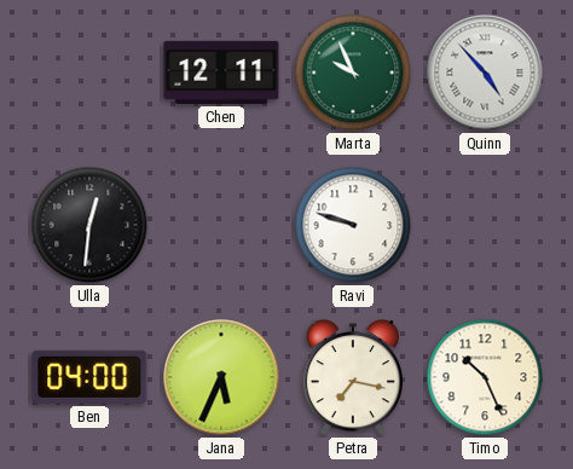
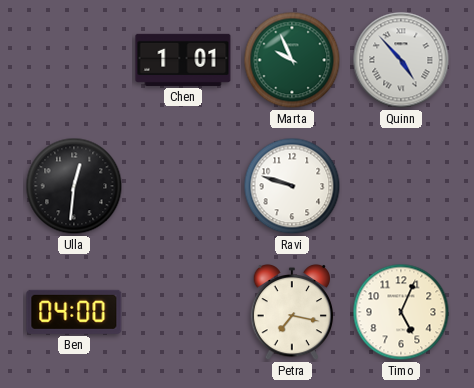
Chen: 12:11 -> 1:01
Jana: 5:34 -> none
Timo: 10:26 -> 5:04
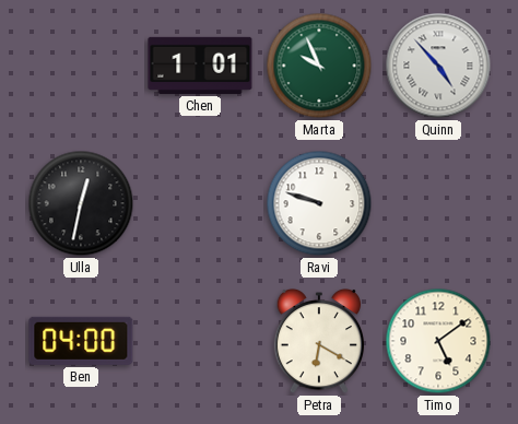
Ulla: 12:31 -> 12:32
Petra: 7:17 -> 6:20
Timo: 5:04 -> 5:09
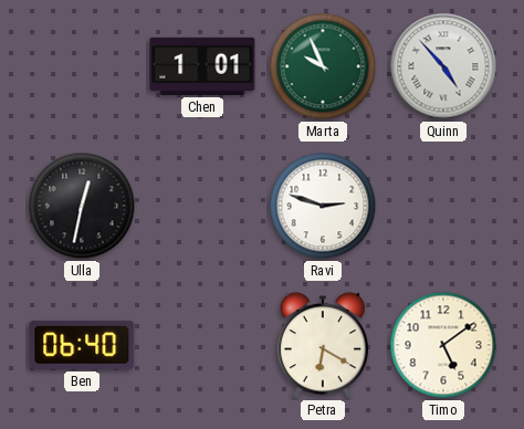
Ravi: 9:48 -> 2:48
Ben: 04:00 -> 06:40
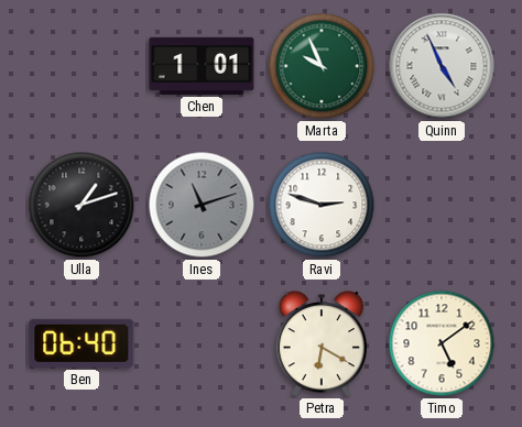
Quinn: 4:53 -> 4:56
Ulla: 12:32 -> 1:12
Ines: none -> 11:12
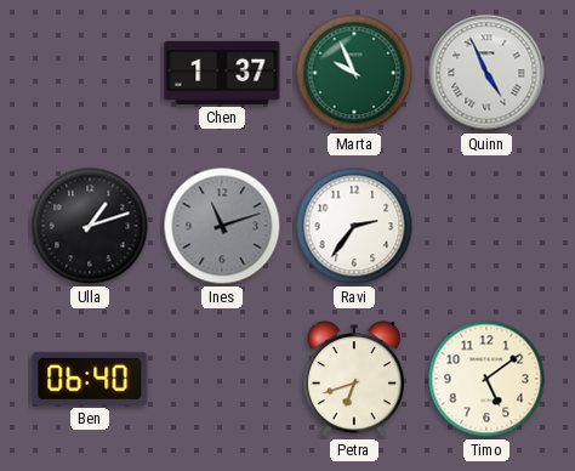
Chen: 1:01 -> 1:37
Ravi: 2:48 -> 2:36
Petra: 6:20 -> 6:42
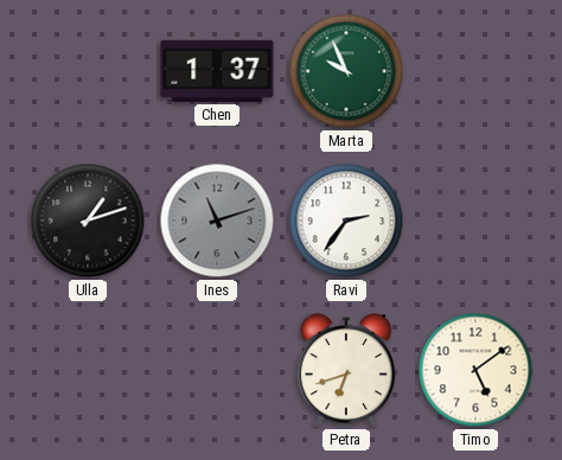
Quinn: 4:56 -> none
Ben: 06:40 -> none
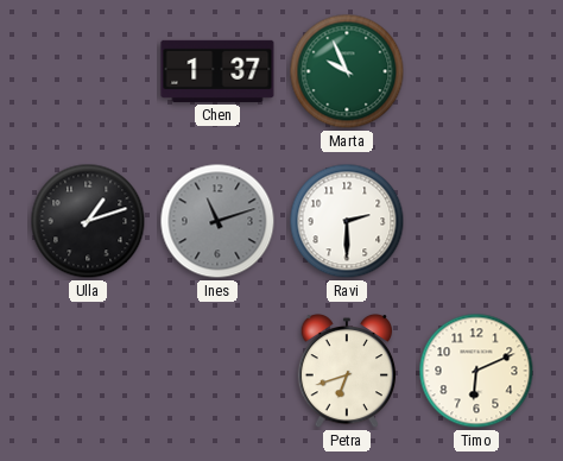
Ravi: 2:36 -> 2:30
Timo: 5:09 -> 6:11
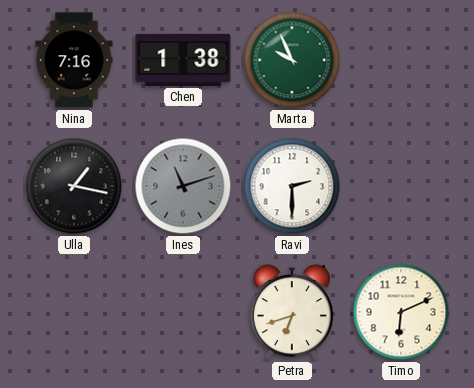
Nina: none -> 7:16
Chen: 1:37 -> 1:38
Ulla: 1:12 -> 1:17
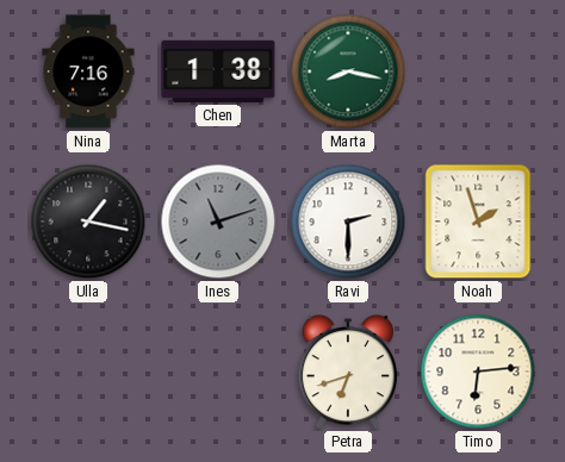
Marta: 9:56 -> 8:17
Noah: none -> 1:57
Timo: 6:11 -> 6:14
